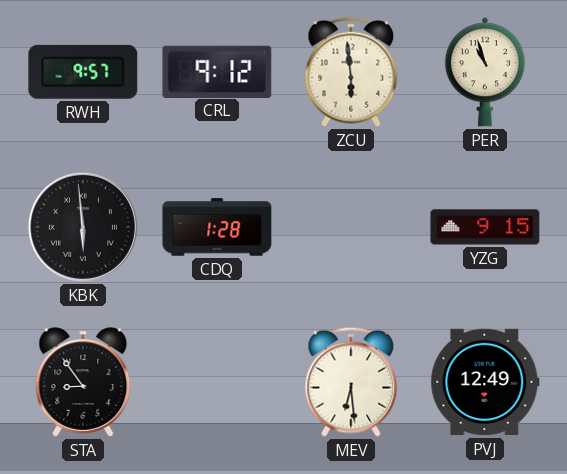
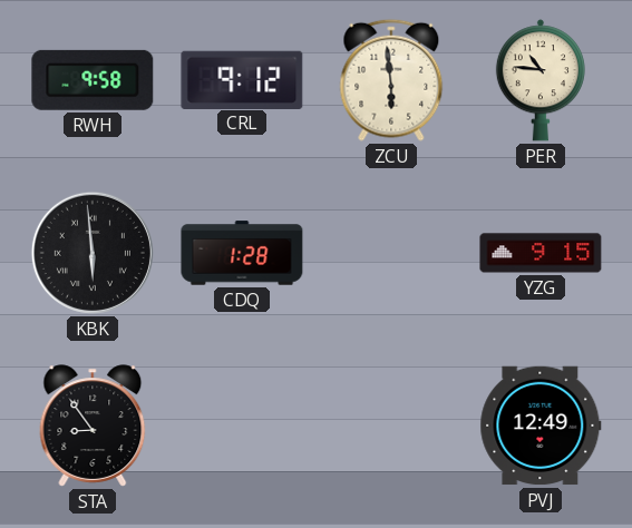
RWH: 9:57 -> 9:58
PER: 10:57 -> 10:46
MEV: 6:29 -> none
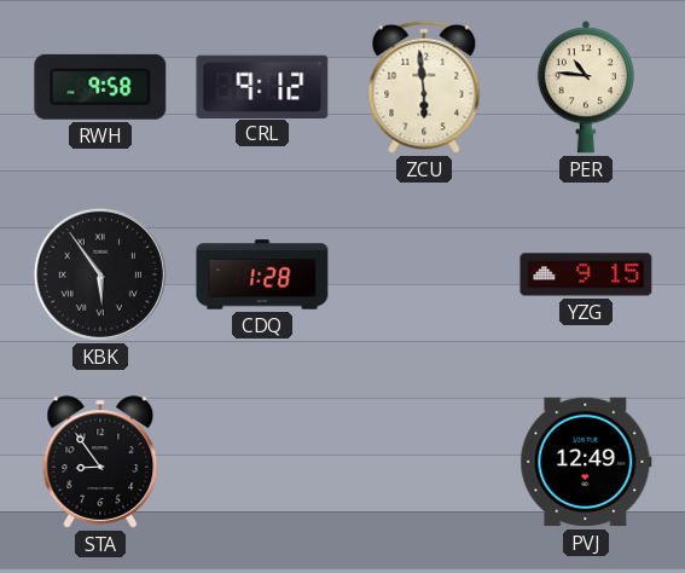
KBK: 5:59 -> 5:54
